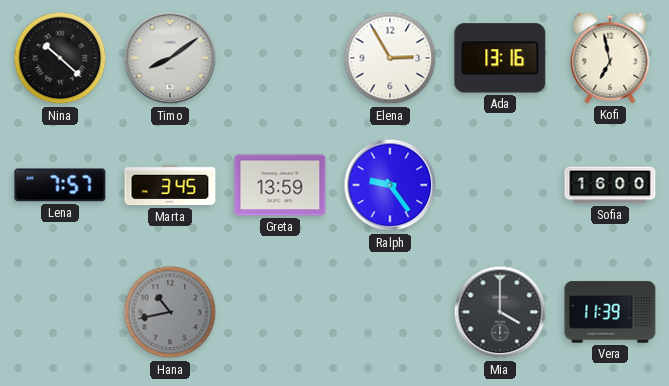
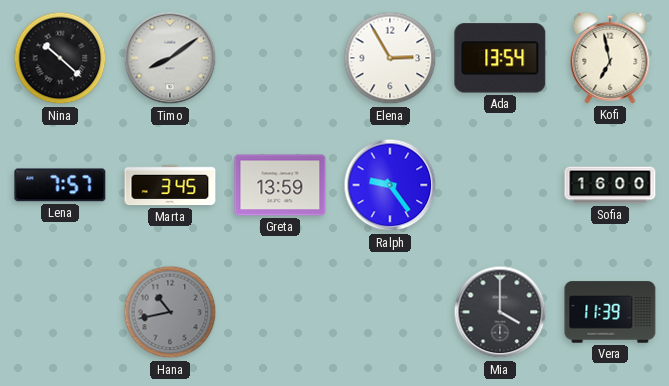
Ada: 13:16 -> 13:54
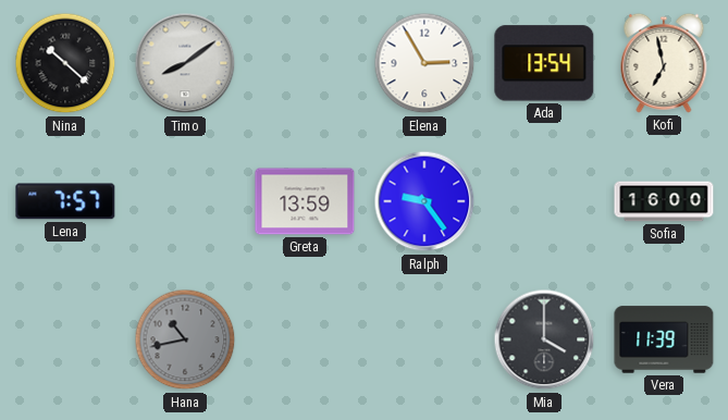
Marta: 3:45 -> none
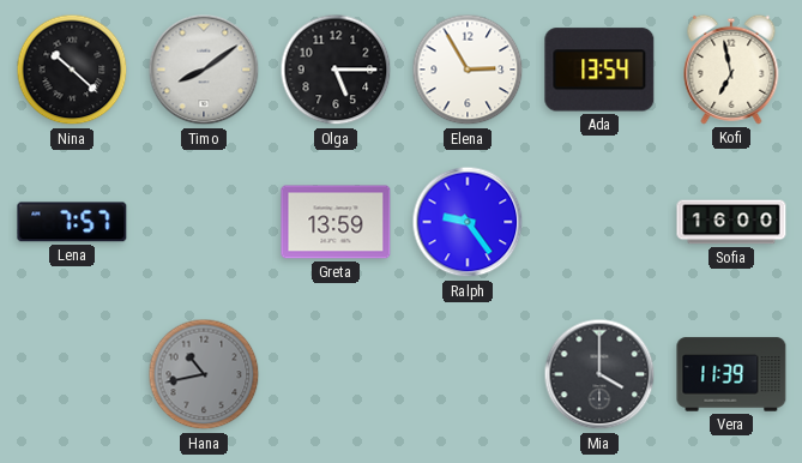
Olga: none -> 5:15
